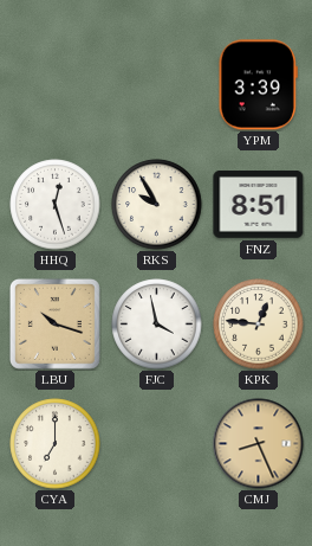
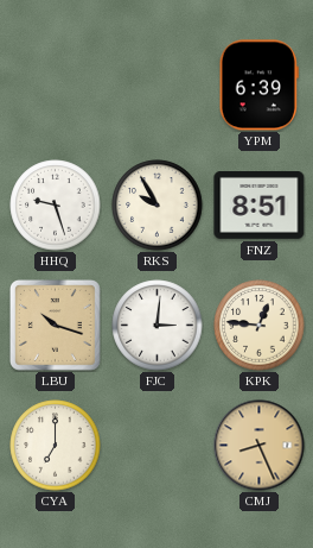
YPM: 3:39 -> 6:39
HHQ: 12:27 -> 9:27
FJC: 3:58 -> 3:01
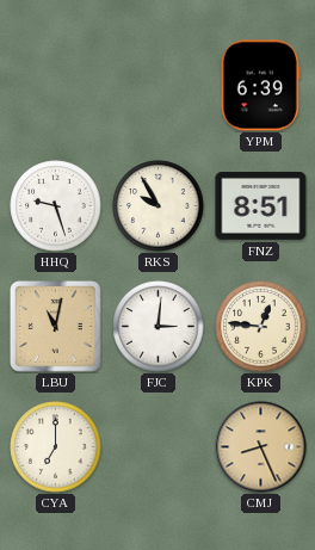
LBU: 10:18 -> 11:02
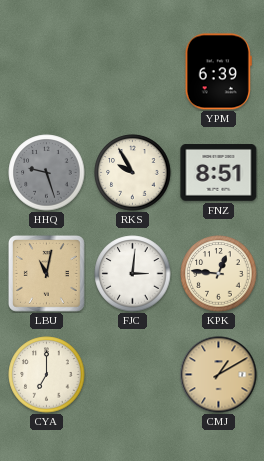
HHQ dial: white -> grey
CMJ: 8:26 -> 1:10
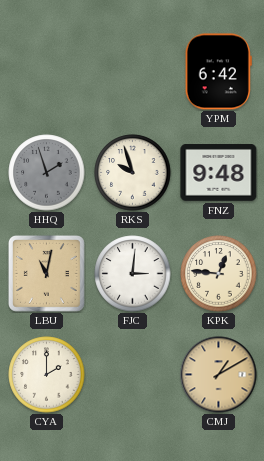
YPM: 6:39 -> 6:42
HHQ: 9:27 -> 1:57
RKS: 9:55 -> 9:57
FNZ: 8:51 -> 9:48
CYA: 7:00 -> 2:00
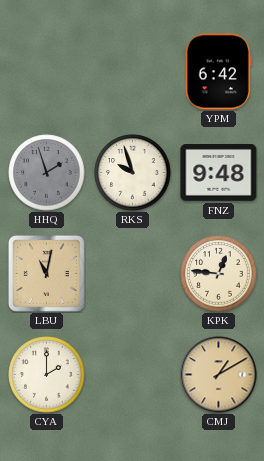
FJC: 3:01 -> none
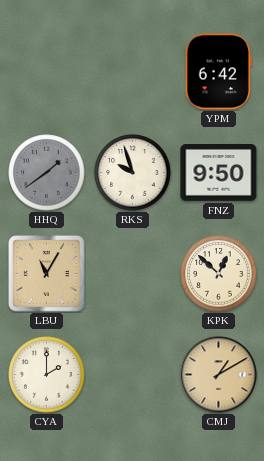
HHQ: 1:57 -> 1:39
FNZ: 9:48 -> 9:50
LBU: 11:02 -> 11:05
KPK: 12:46 -> 12:52
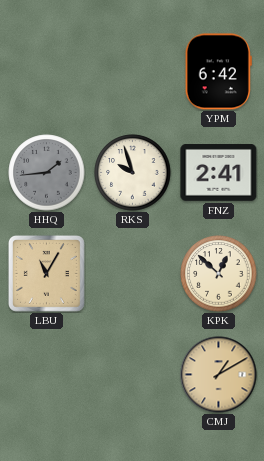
HHQ: 1:39 -> 1:44
FNZ: 9:50 -> 2:41
CYA: 2:00 -> none
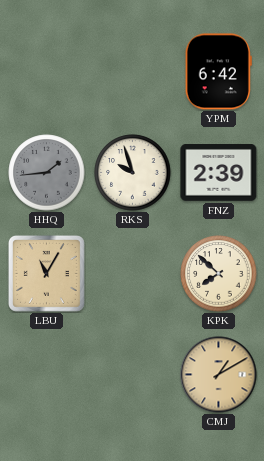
FNZ: 2:41 -> 2:39
KPK: 12:52 -> 7:52
